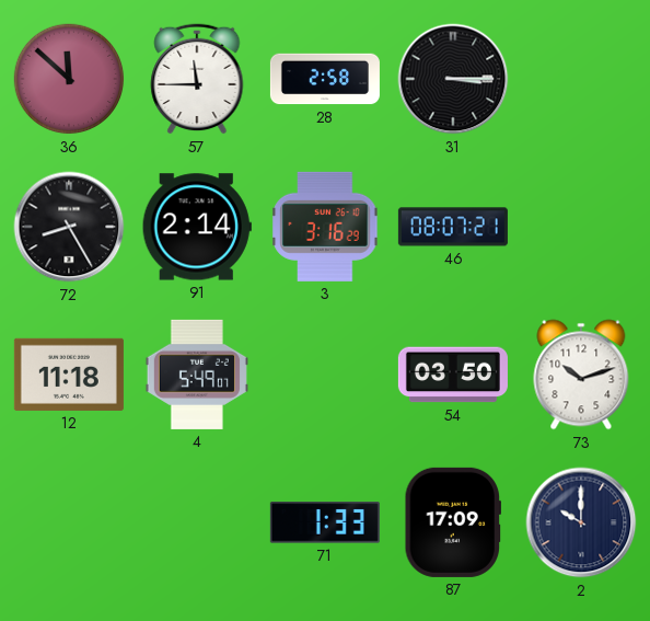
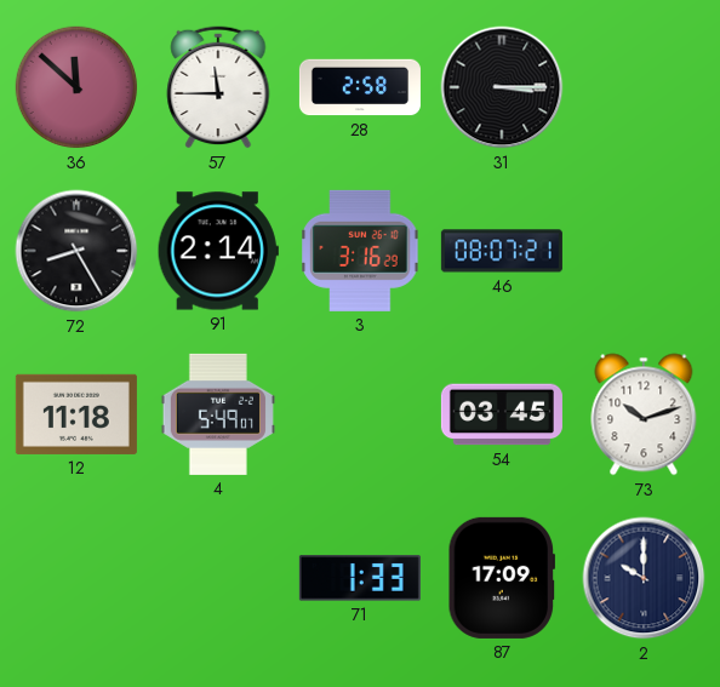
54: 03:50 -> 03:45
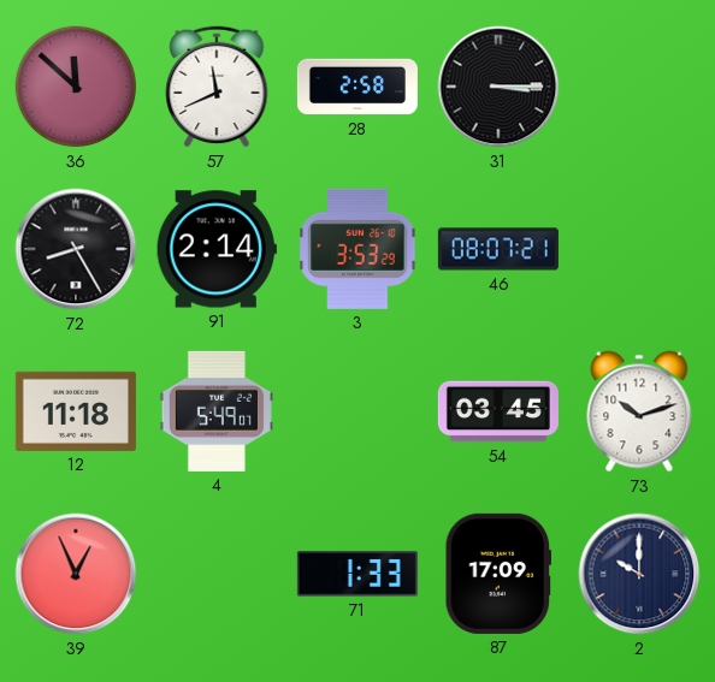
57: 11:45 -> 11:41
3: 3:16 -> 3:53
39: none -> 12:56
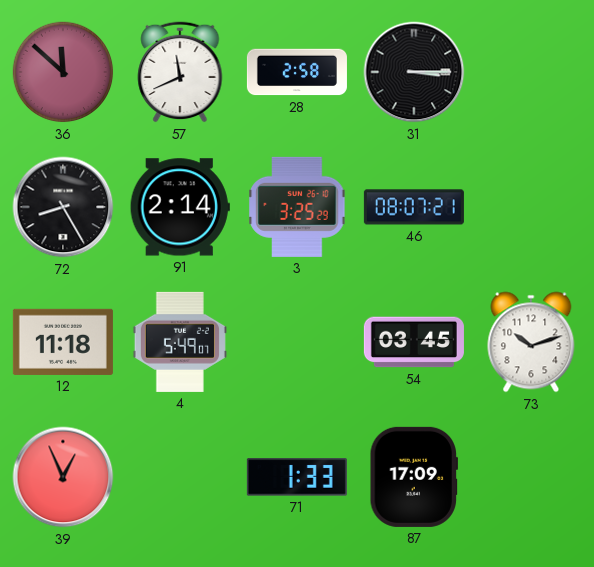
3: 3:53 -> 3:25
2: 10:00 -> none
